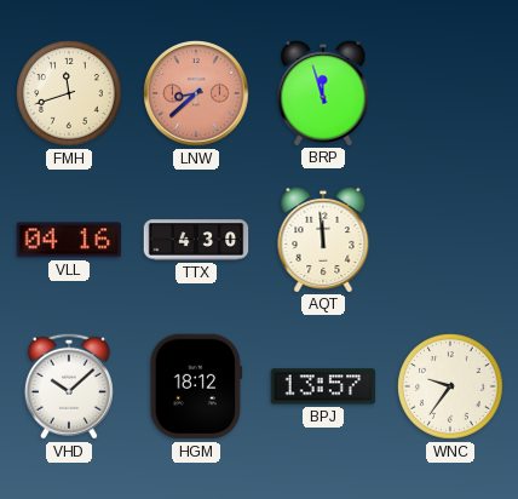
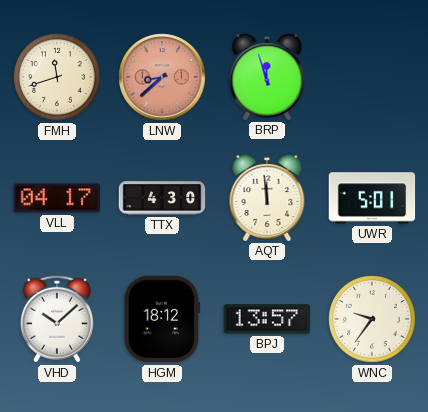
VLL: 04:16 -> 04:17
UWR: none -> 5:01
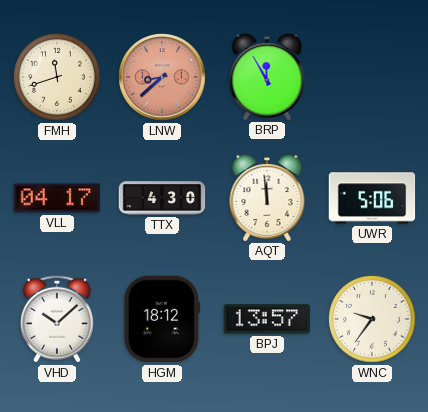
BRP: 11:57 -> 11:55
UWR: 5:01 -> 5:06
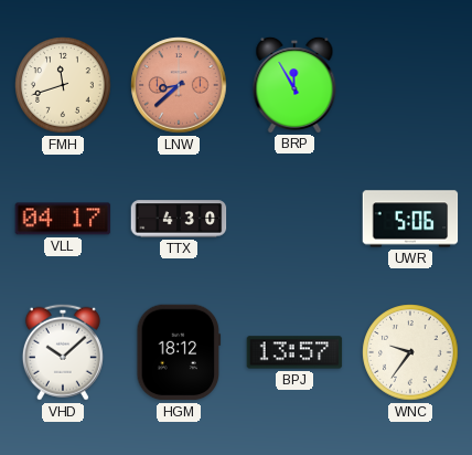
AQT: 11:59 -> none
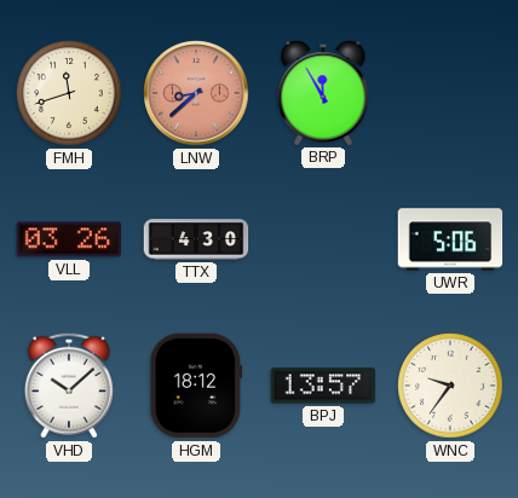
VLL: 04:17 -> 03:26
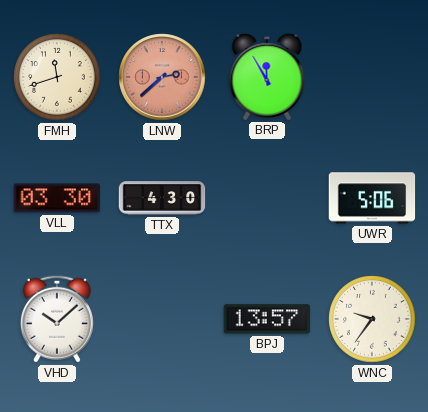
LNW: 8:38 -> 2:38
VLL: 03:26 -> 03:30
HGM: 18:12 -> none
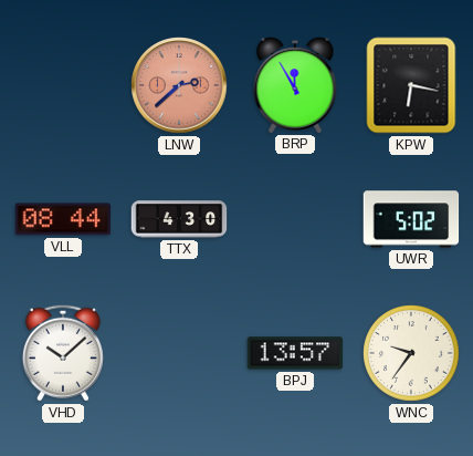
FMH: 11:42 -> none
KPW: none -> 6:17
VLL: 03:30 -> 08:44
UWR: 5:06 -> 5:02
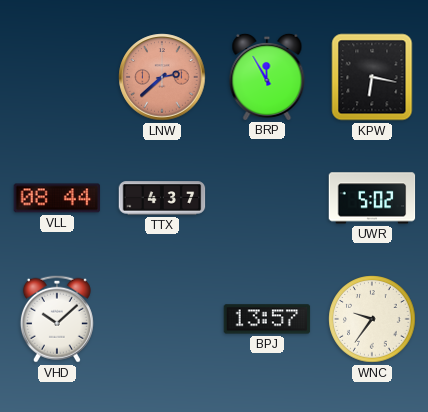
TTX: 4:30 -> 4:37
